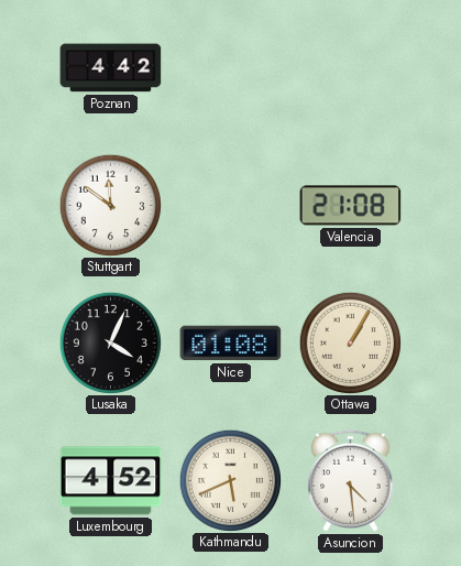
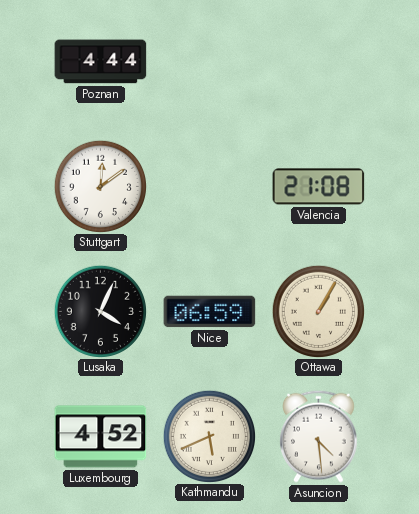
Poznan: 4:42 -> 4:44
Stuttgart: 11:51 -> 12:09
Nice: 01:08 -> 06:59
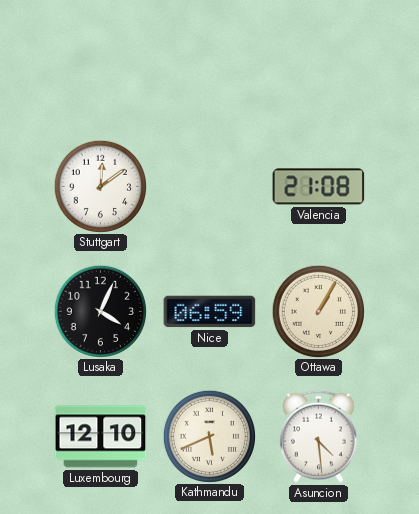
Poznan: 4:44 -> none
Luxembourg: 4:52 -> 12:10
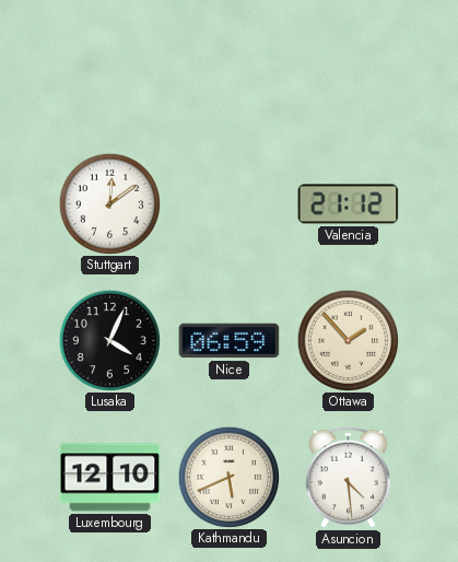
Valencia: 21:08 -> 21:12
Ottawa: 1:05 -> 1:53
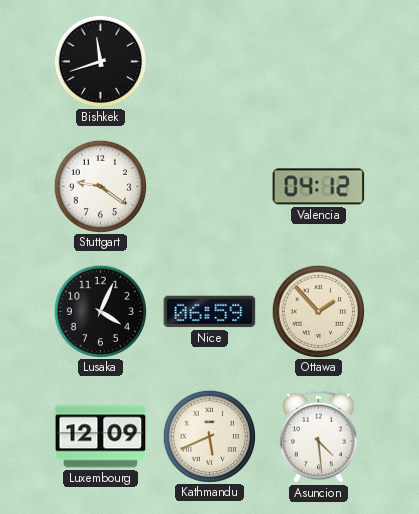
Bishkek: none -> 11:42
Stuttgart: 12:09 -> 9:21
Valencia: 21:12 -> 04:12
Luxembourg: 12:10 -> 12:09
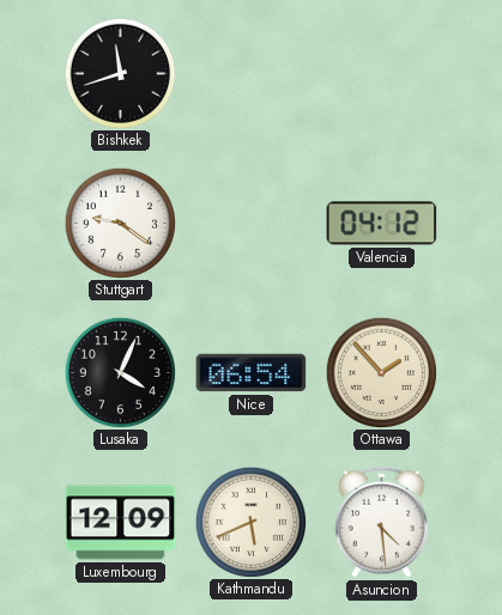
Nice: 06:59 -> 06:54
